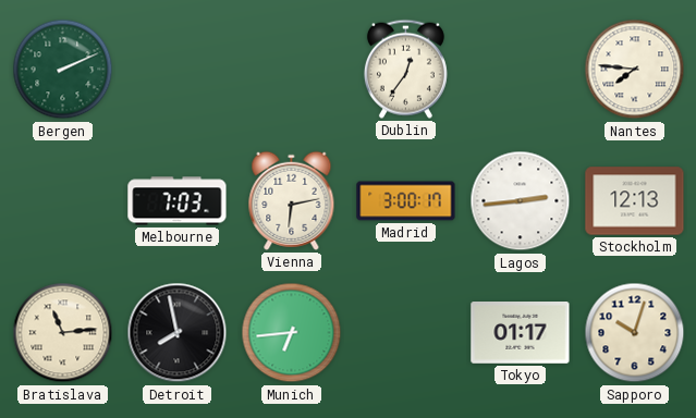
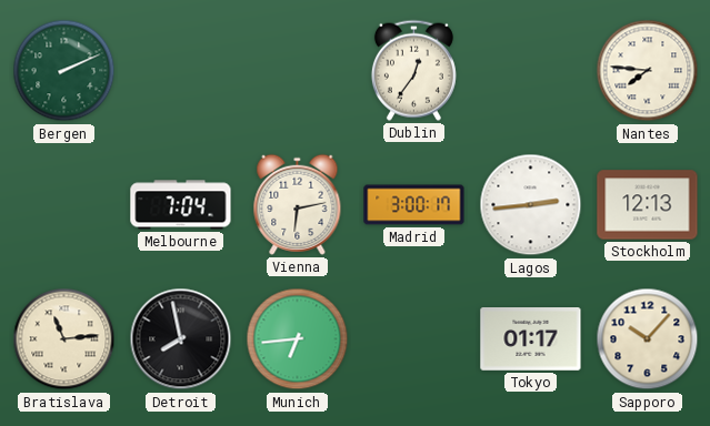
Melbourne: 7:03 -> 7:04
Sapporo: 10:03 -> 10:07
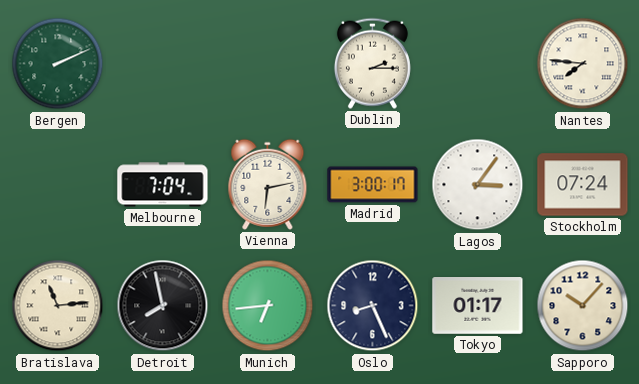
Dublin: 12:36 -> 2:15
Lagos: 2:44 -> 3:06
Stockholm: 12:13 -> 07:24
Oslo: none -> 8:26
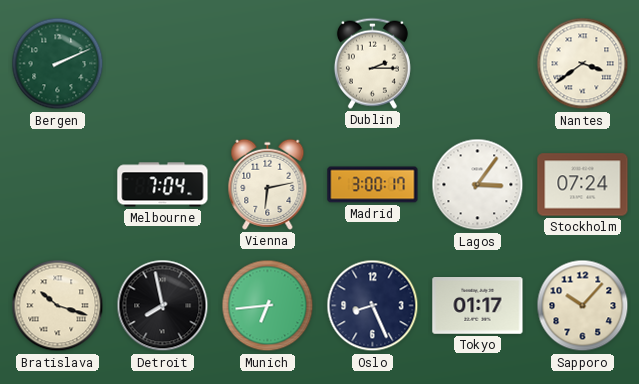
Nantes: 7:46 -> 3:39
Bratislava: 11:14 -> 10:18
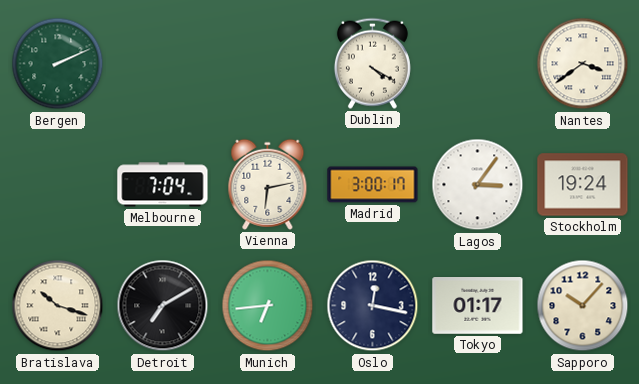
Dublin: 2:15 -> 4:20
Stockholm: 07:24 -> 19:24
Detroit: 7:58 -> 7:10
Oslo: 8:26 -> 12:17
